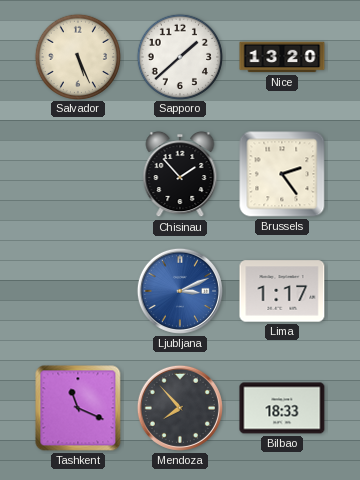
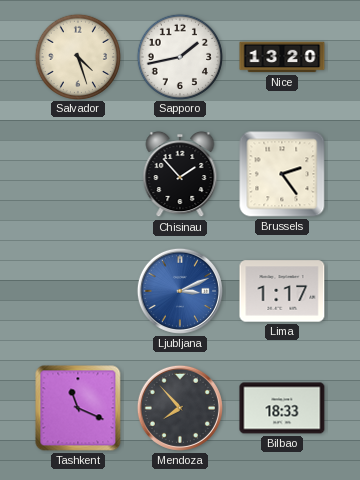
Salvador: 5:26 -> 4:27
Sapporo: 1:38 -> 1:43
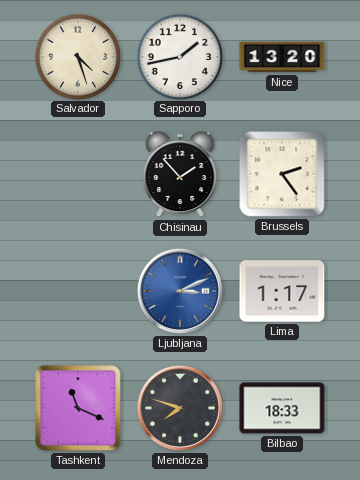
Mendoza: 7:53 -> 7:48
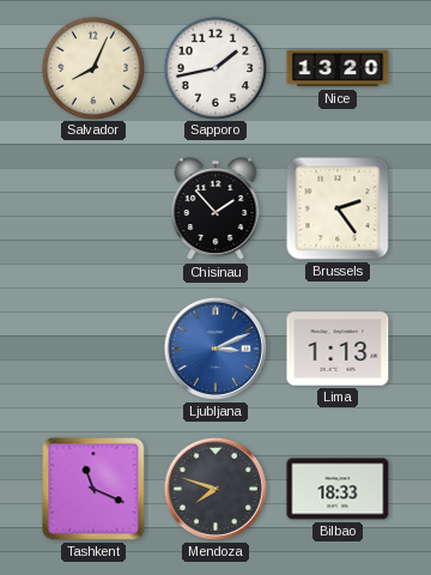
Salvador: 4:27 -> 8:04
Lima: 1:17 -> 1:13
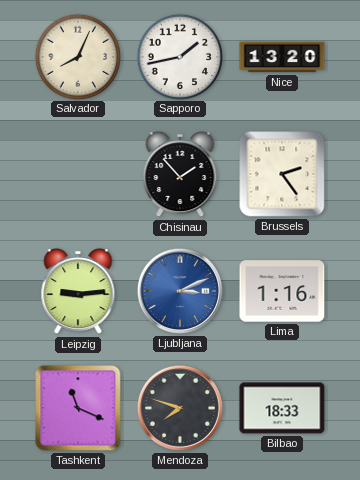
Leipzig: none -> 9:14
Lima: 1:13 -> 1:16
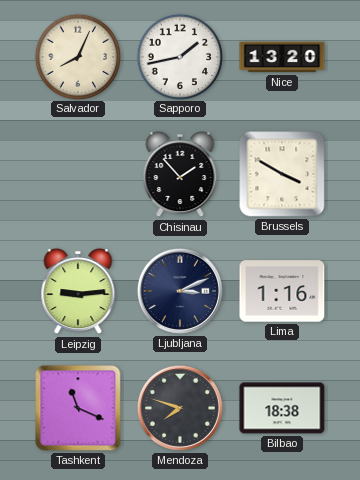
Brussels: 2:24 -> 3:50
Ljubljana dial: blue -> navy
Bilbao: 18:33 -> 18:38
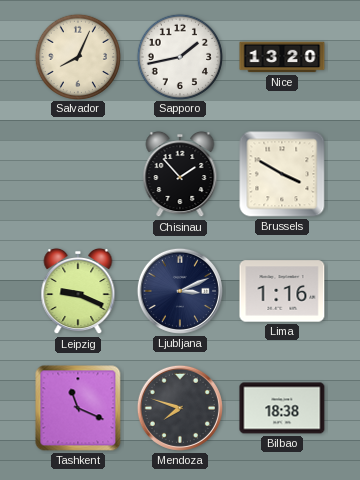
Leipzig: 9:14 -> 9:19
